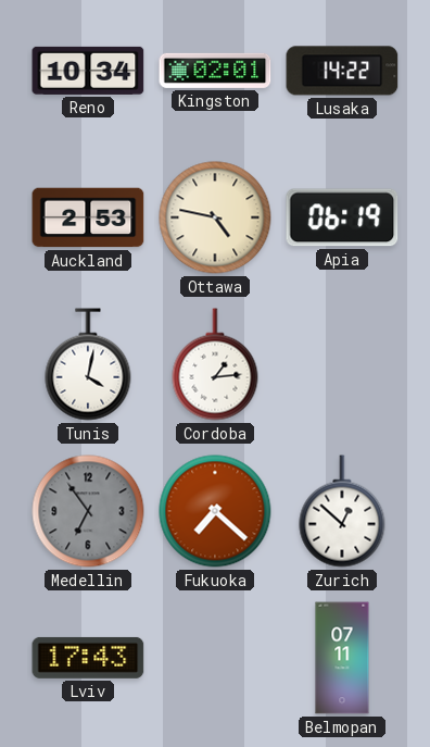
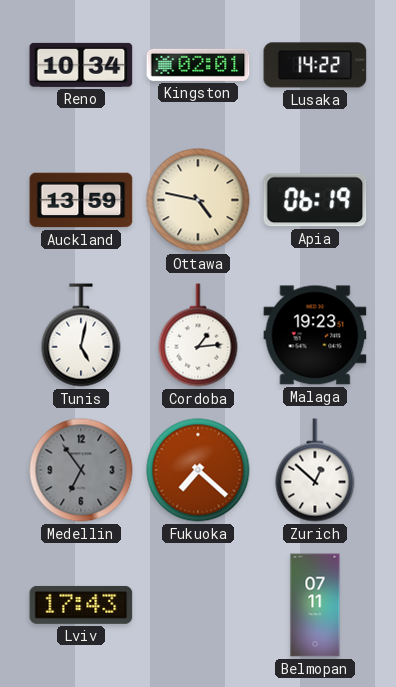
Auckland: 2:53 -> 13:59
Tunis: 4:02 -> 5:02
Malaga: none -> 19:23
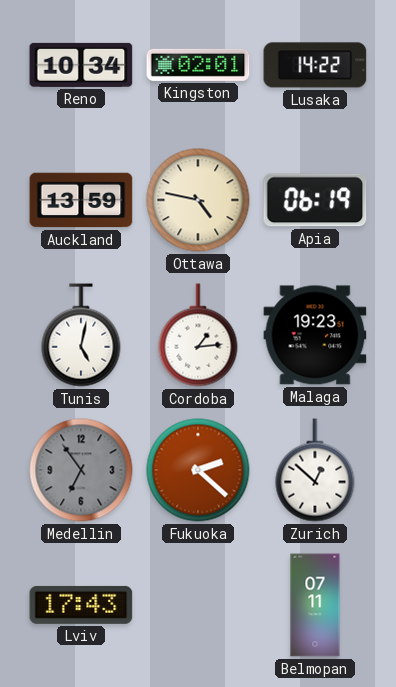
Fukuoka: 7:22 -> 2:22
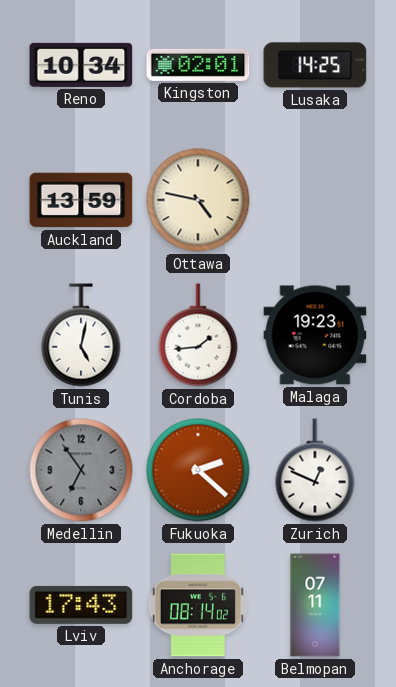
Lusaka: 14:22 -> 14:25
Apia: 06:19 -> none
Cordoba: 1:14 -> 1:44
Zurich: 12:52 -> 12:49
Anchorage: none -> 08:14
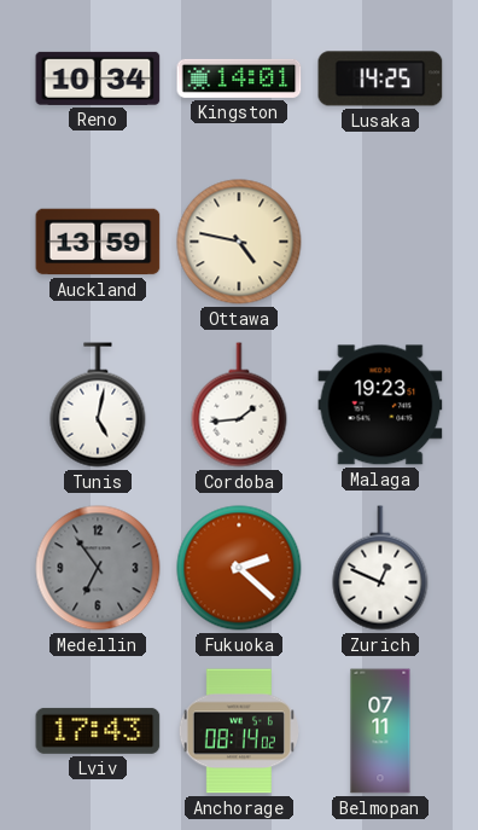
Kingston: 02:01 -> 14:01
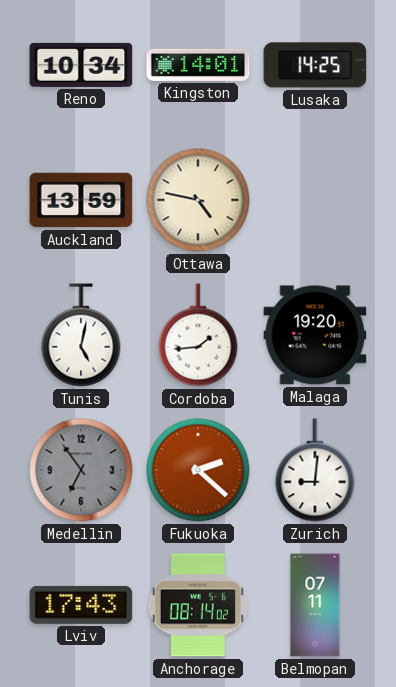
Malaga: 19:23 -> 19:20
Zurich: 12:49 -> 9:01
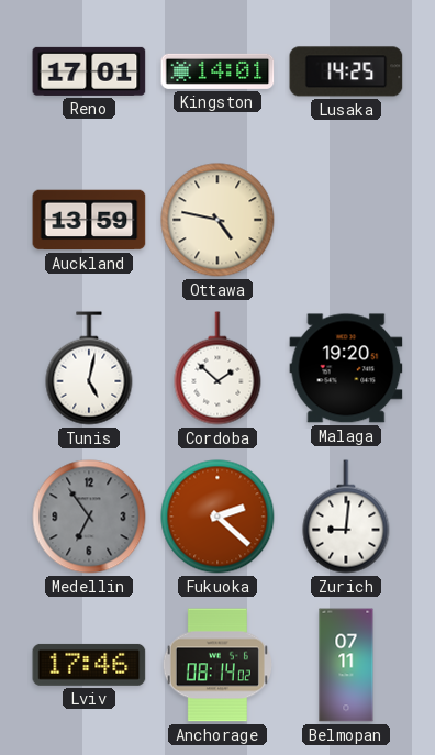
Reno: 10:34 -> 17:01
Cordoba: 1:44 -> 1:52
Lviv: 17:43 -> 17:46
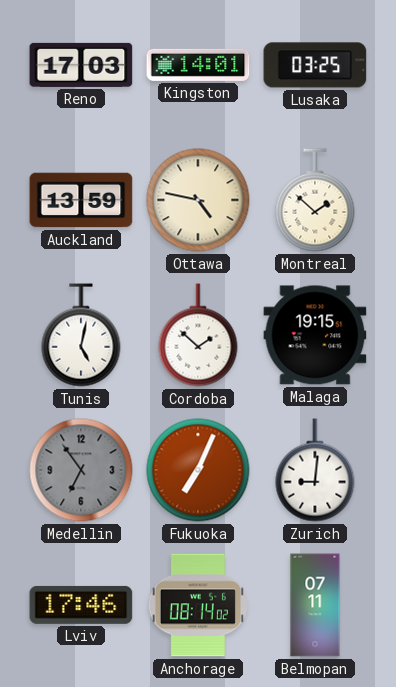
Reno: 17:01 -> 17:03
Lusaka: 14:25 -> 03:25
Montreal: none -> 1:52
Malaga: 19:20 -> 19:15
Fukuoka: 2:22 -> 7:04
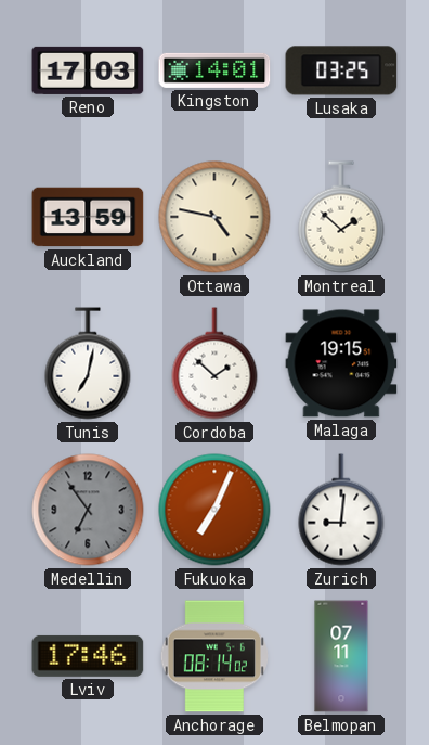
Tunis: 5:02 -> 7:02
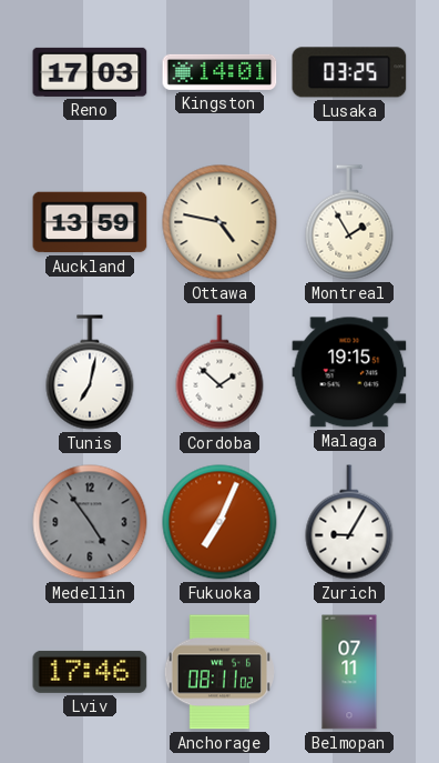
Montreal: 1:52 -> 1:55
Medellin: 6:54 -> 4:54
Zurich: 9:01 -> 9:05
Anchorage: 08:14 -> 08:11
